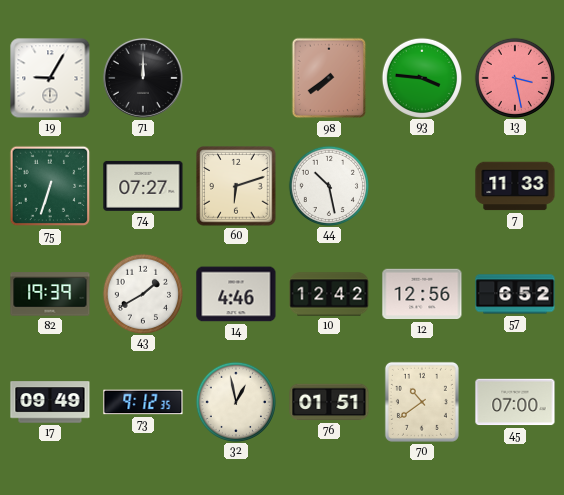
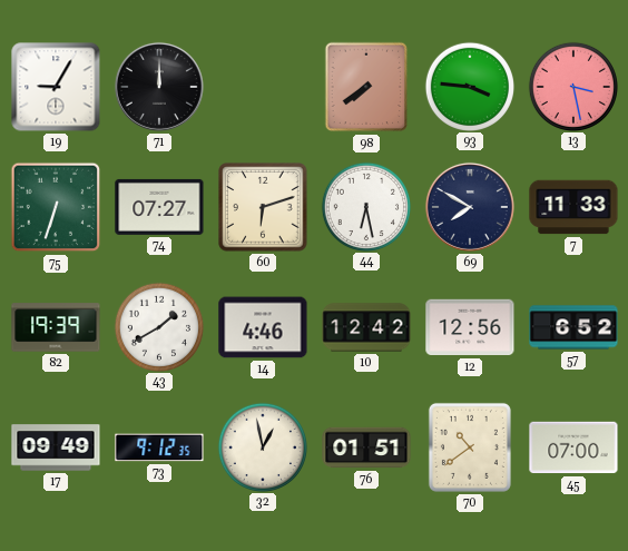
44: 10:28 -> 6:28
69: none -> 7:50
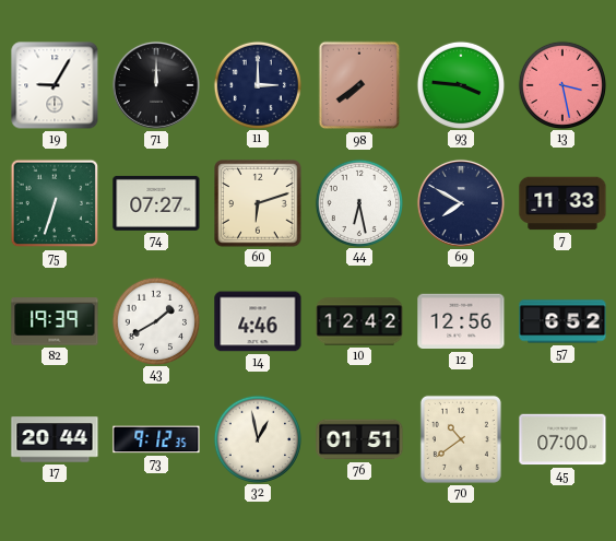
11: none -> 3:00
17: 09:49 -> 20:44
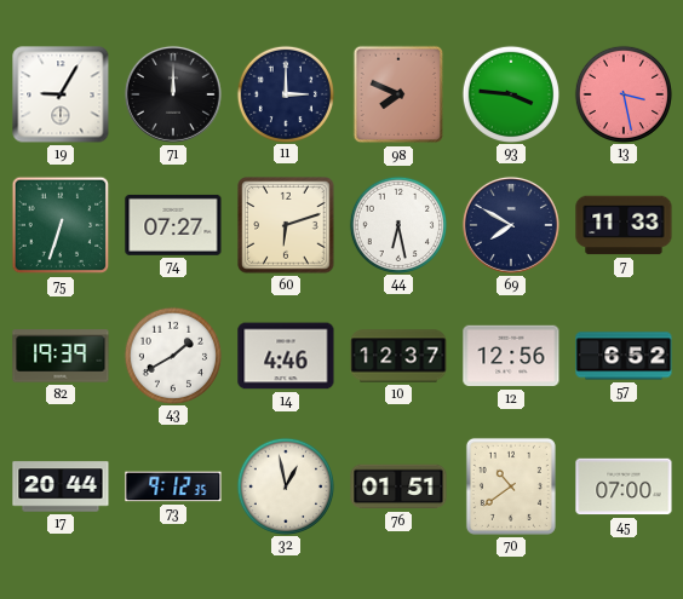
98: 7:39 -> 7:49
10: 12:42 -> 12:37
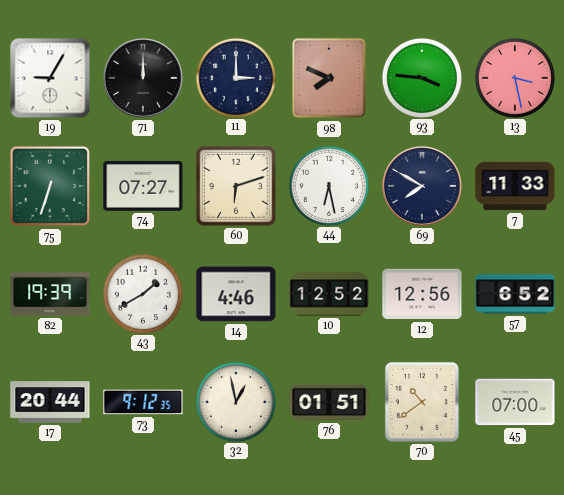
10: 12:37 -> 12:52
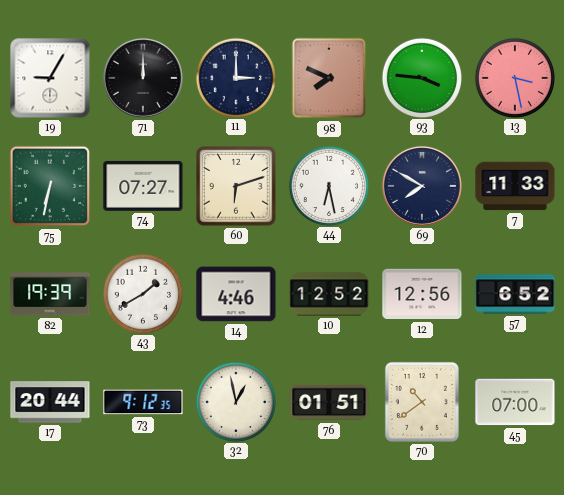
75: 6:33 -> 6:32
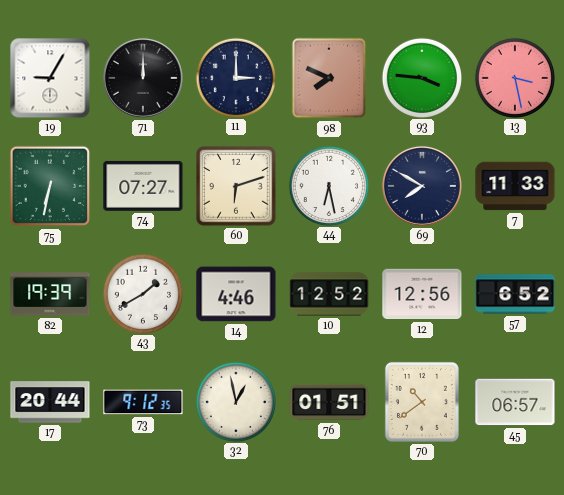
45: 07:00 -> 06:57
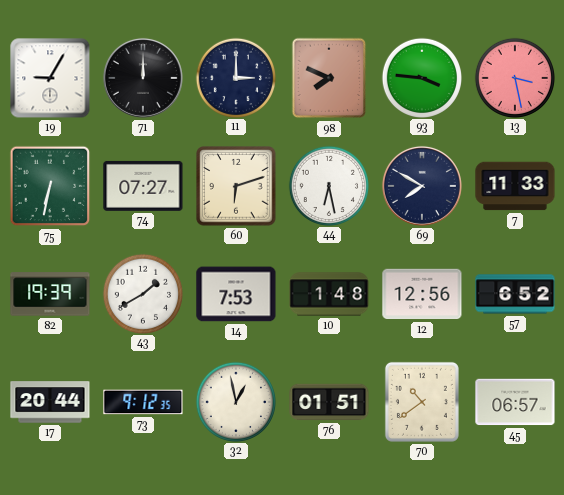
14: 4:46 -> 7:53
10: 12:52 -> 1:48
